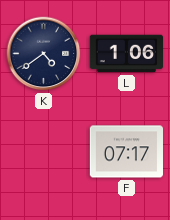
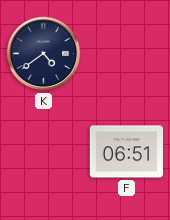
L: 1:06 -> none
F: 07:17 -> 06:51
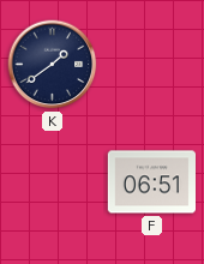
K: 4:39 -> 1:39
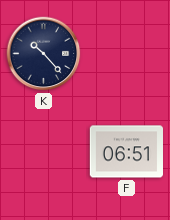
K: 1:39 -> 10:23
